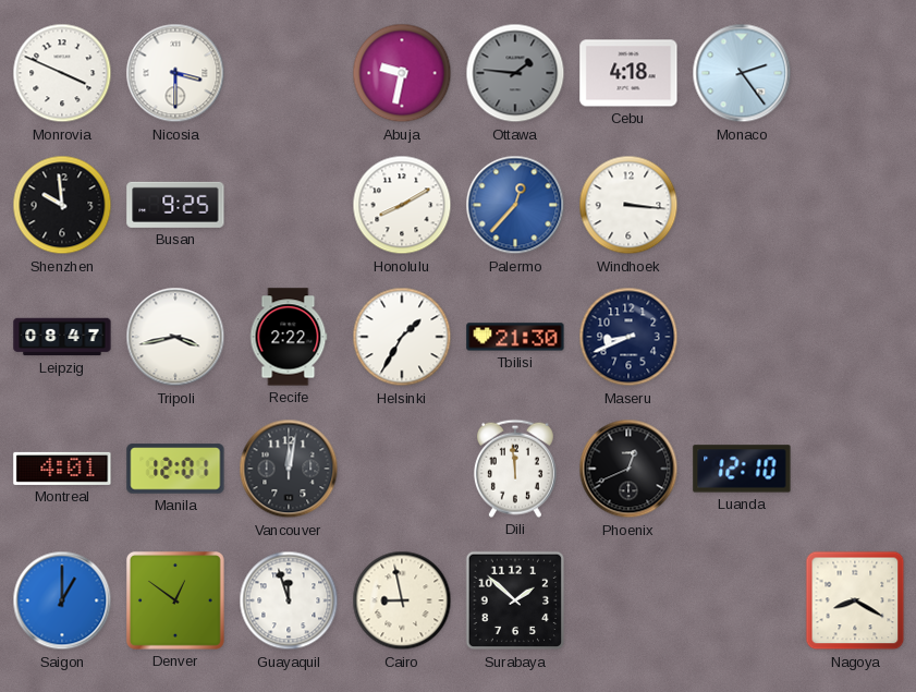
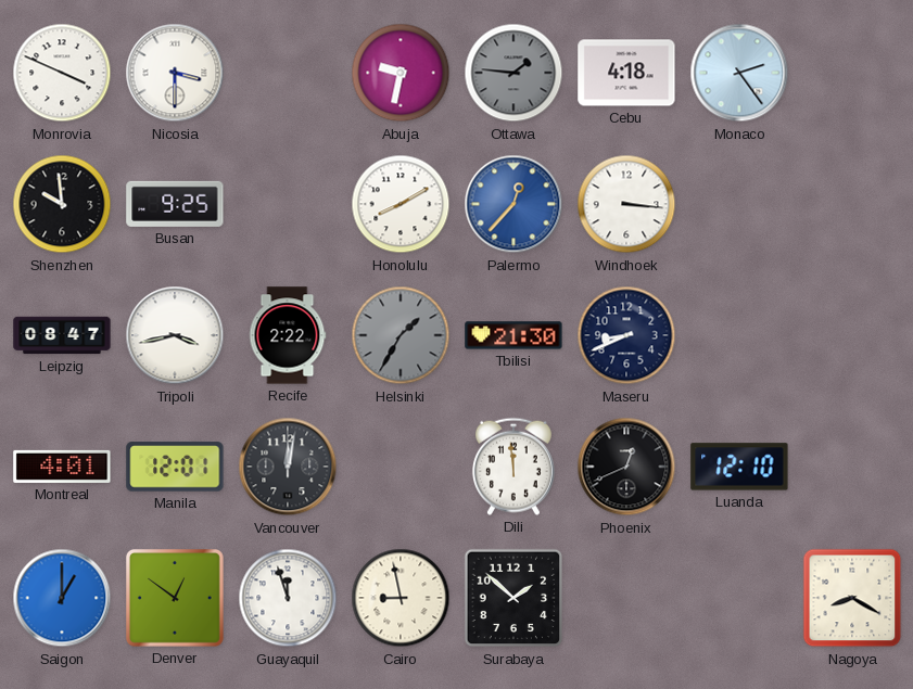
Helsinki dial: white -> grey
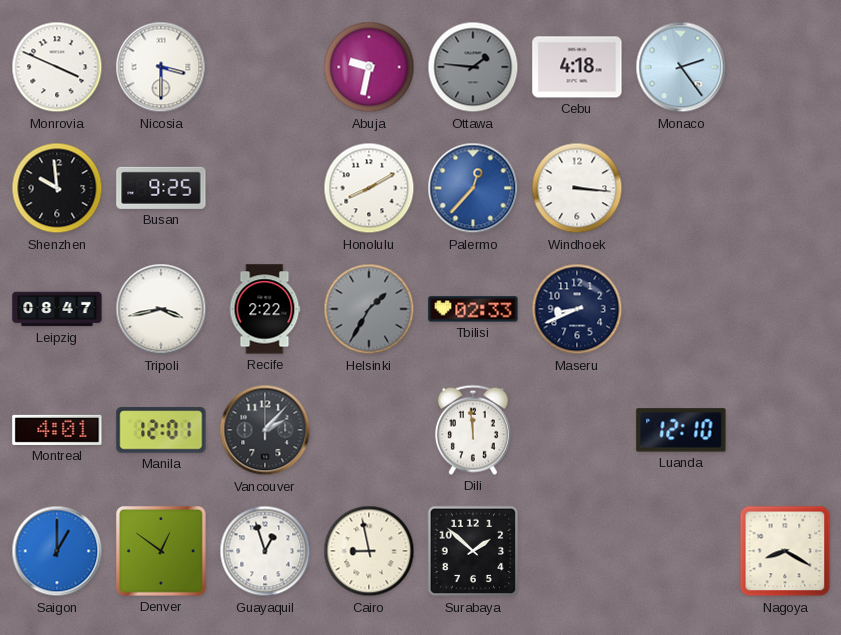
Tbilisi: 21:30 -> 02:33
Vancouver: 12:02 -> 2:07
Phoenix: 12:41 -> none
Guayaquil: 11:57 -> 12:57
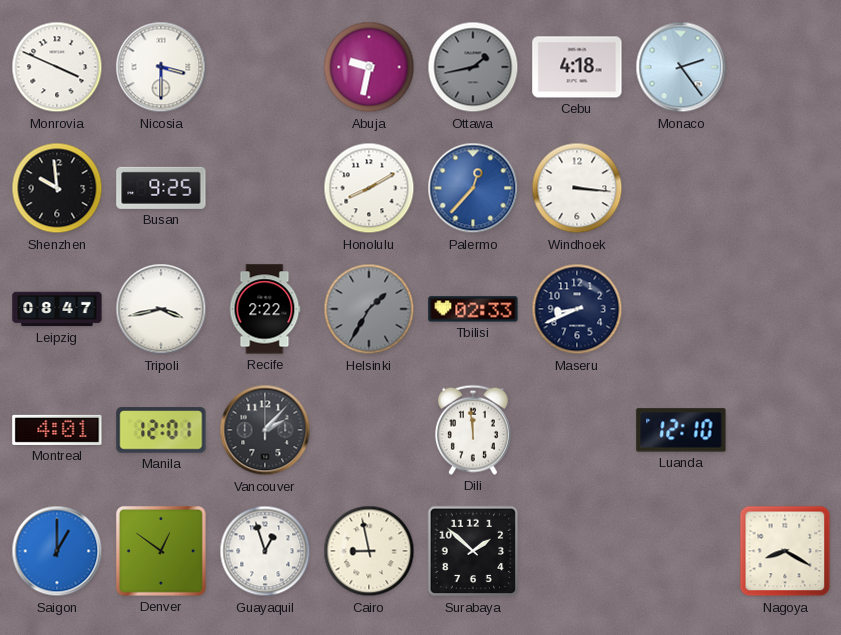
Ottawa: 1:46 -> 1:43
